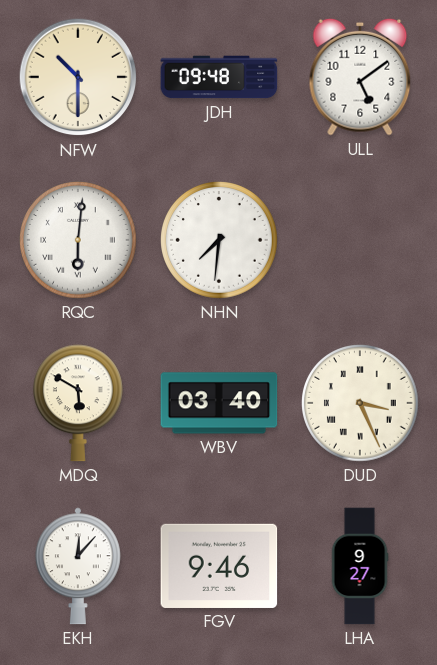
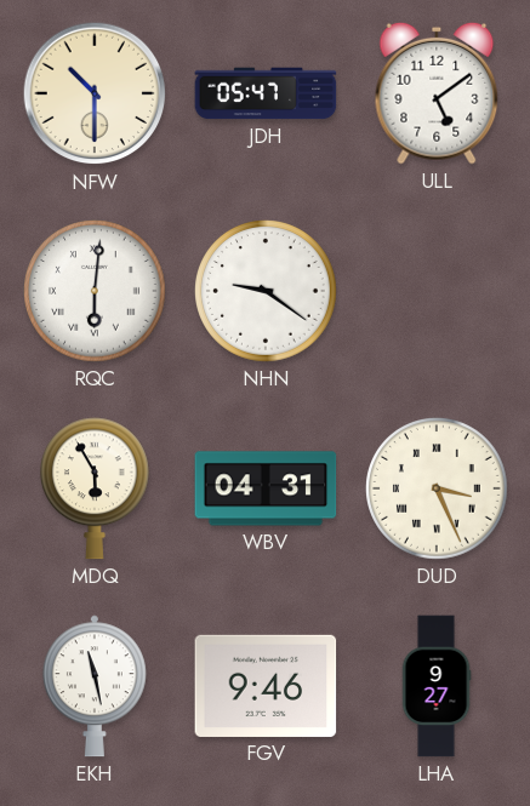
JDH: 09:48 -> 05:47
NHN: 7:31 -> 9:21
MDQ: 5:50 -> 5:55
WBV: 03:40 -> 04:31
EKH: 12:07 -> 11:28
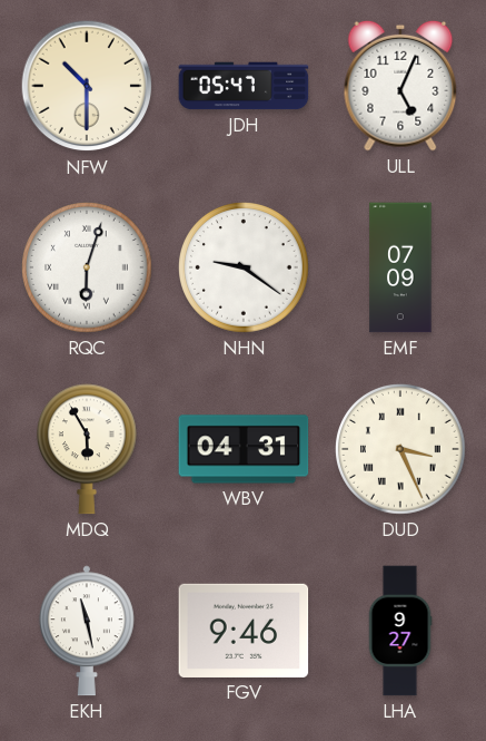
ULL: 5:09 -> 5:04
RQC: 6:01 -> 6:03
EMF: none -> 07:09
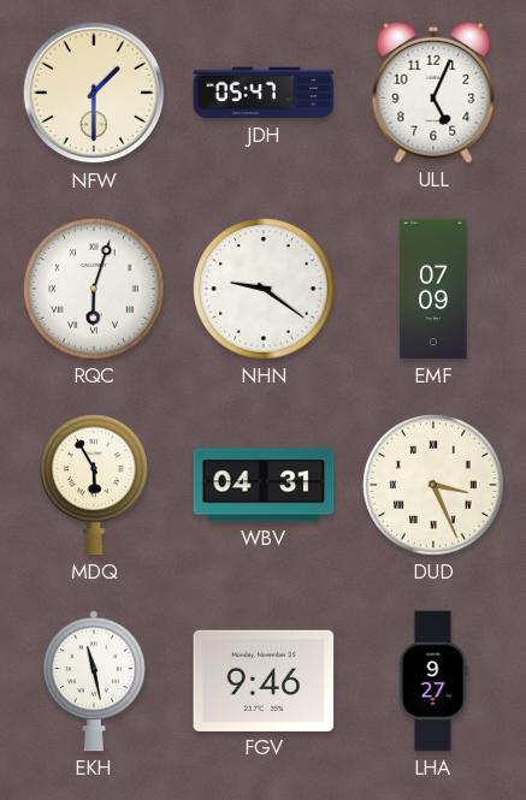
NFW: 10:30 -> 1:30
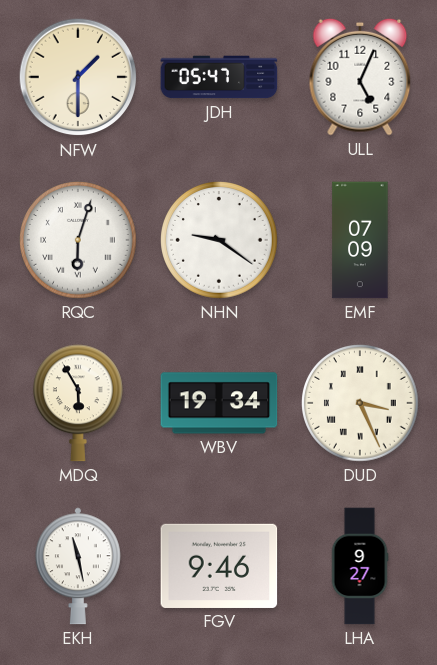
WBV: 04:31 -> 19:34
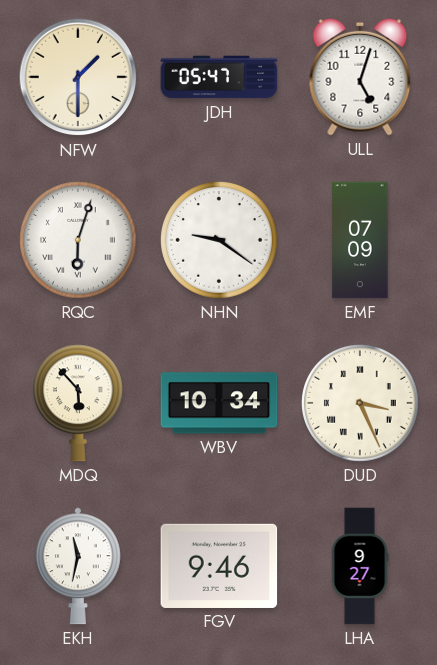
ULL: 5:04 -> 5:03
MDQ: 5:55 -> 5:53
WBV: 19:34 -> 10:34
EKH: 11:28 -> 11:32
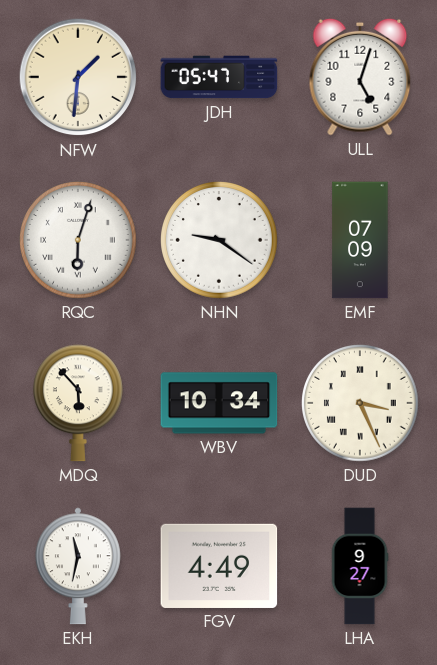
NFW: 1:30 -> 1:31
FGV: 9:46 -> 4:49
